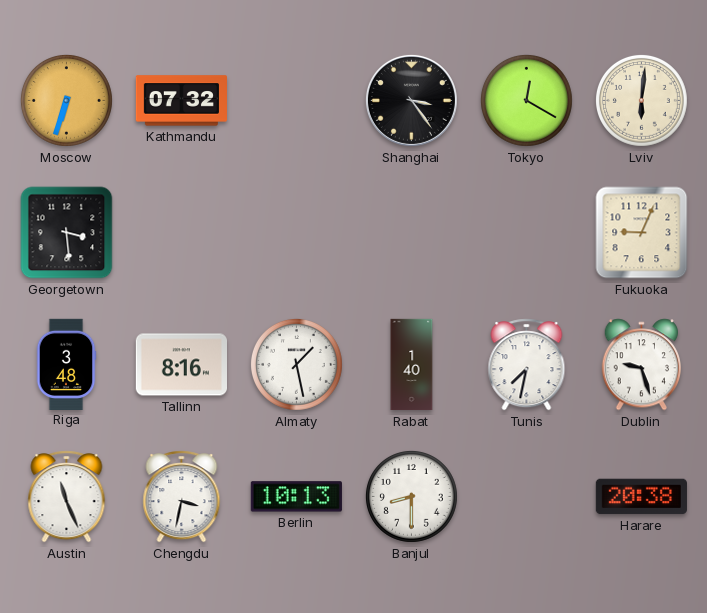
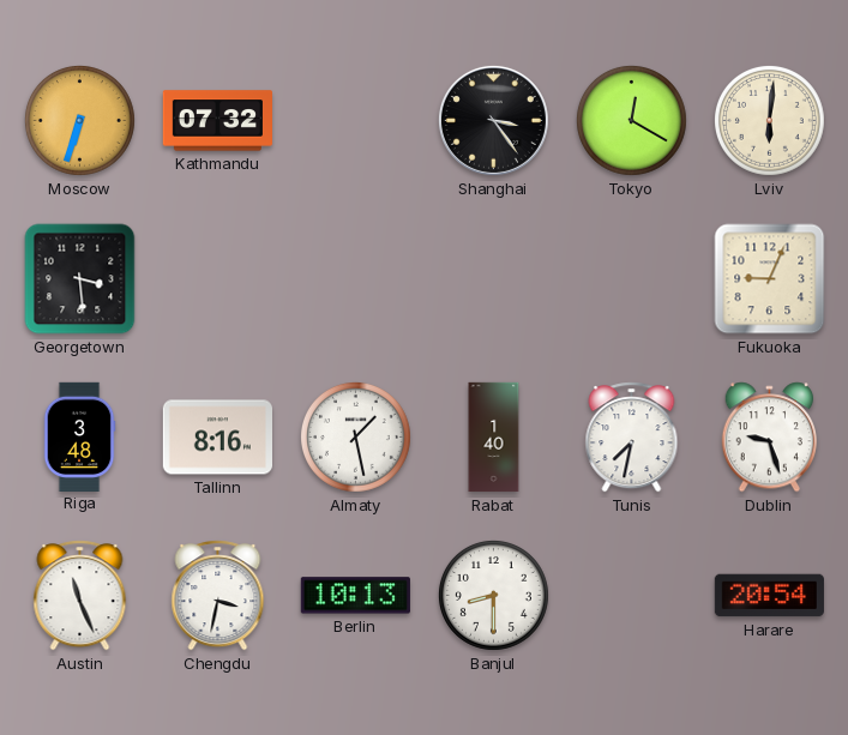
Harare: 20:38 -> 20:54
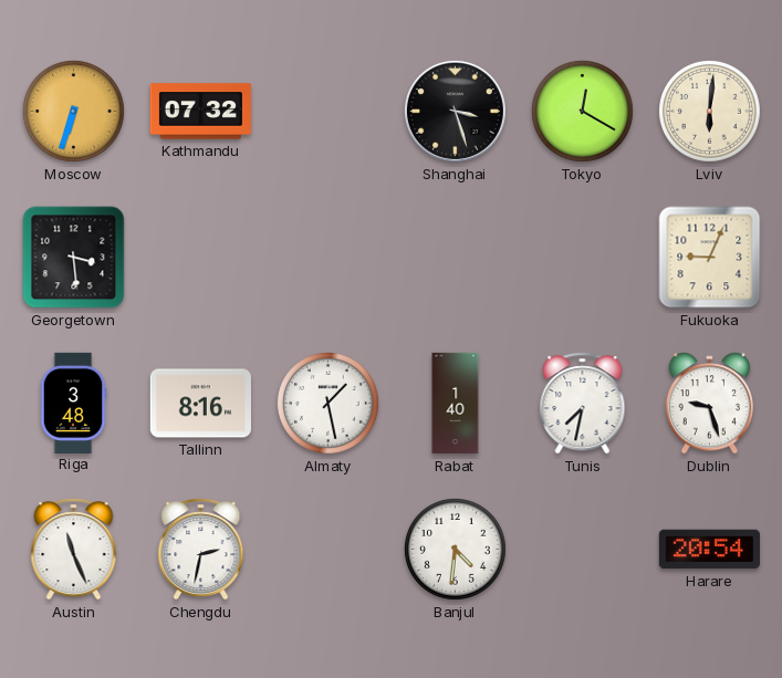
Shanghai: 3:24 -> 3:27
Chengdu: 3:32 -> 2:32
Berlin: 10:13 -> none
Banjul: 8:30 -> 4:31
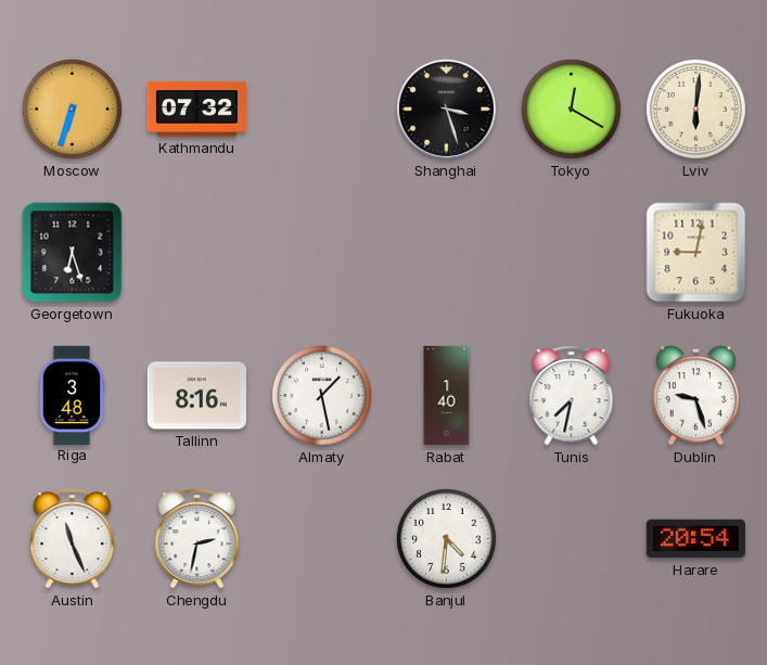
Georgetown: 3:29 -> 6:27
Fukuoka: 9:04 -> 9:02
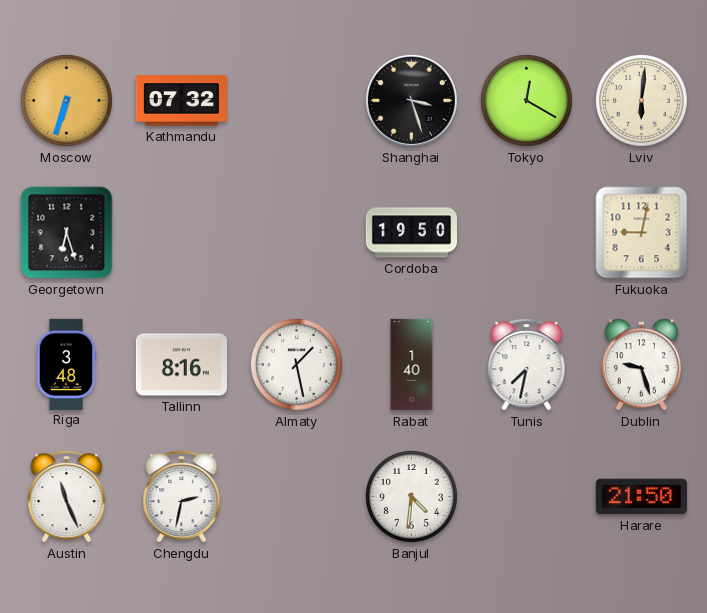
Cordoba: none -> 19:50
Harare: 20:54 -> 21:50
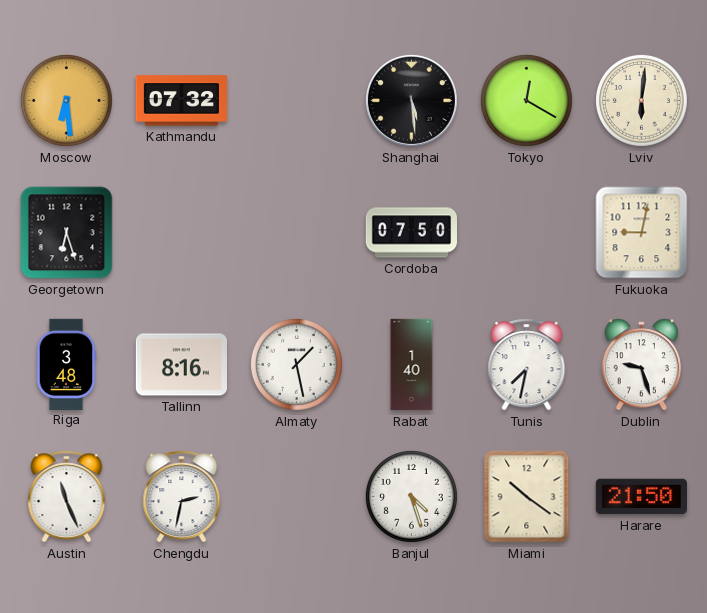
Moscow: 6:33 -> 6:29
Shanghai: 3:27 -> 5:29
Cordoba: 19:50 -> 07:50
Banjul: 4:31 -> 4:27
Miami: none -> 10:21
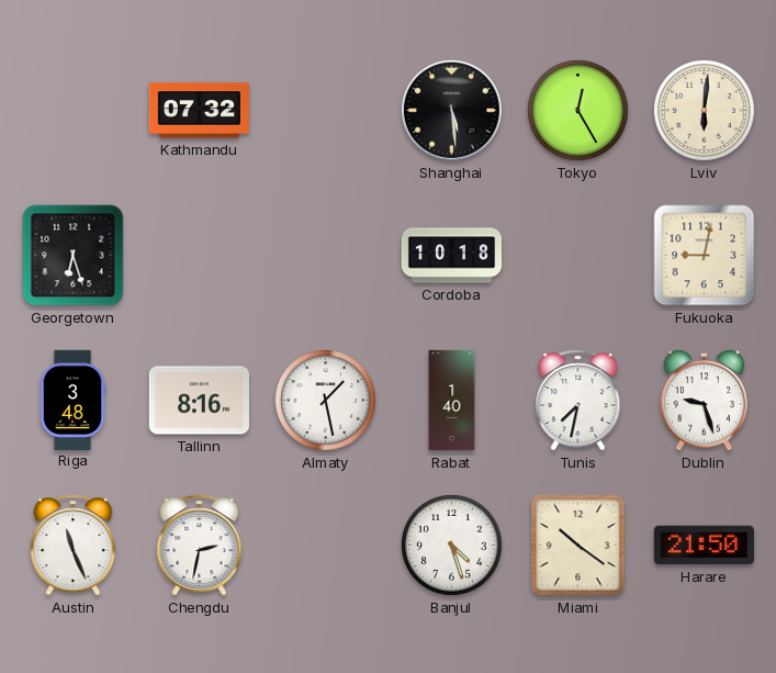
Moscow: 6:29 -> none
Tokyo: 12:20 -> 12:25
Cordoba: 07:50 -> 10:18
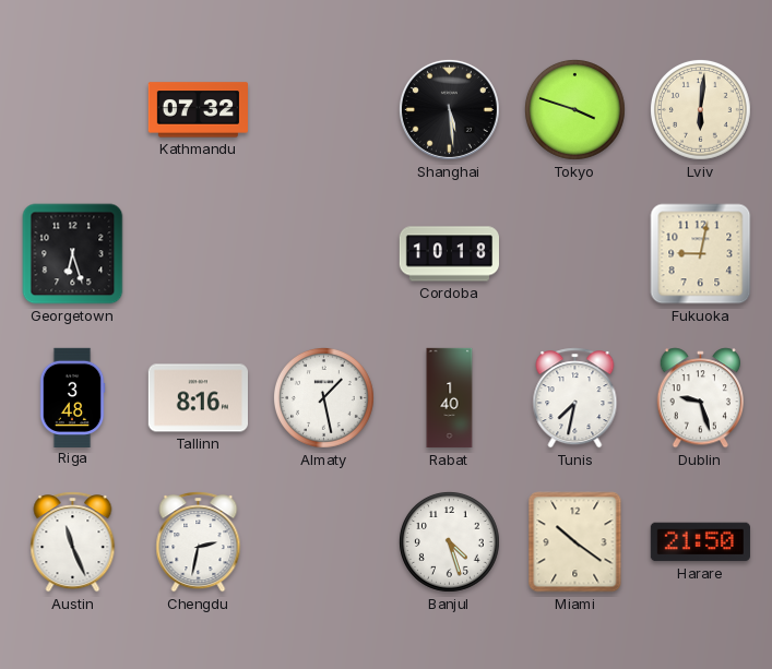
Tokyo: 12:25 -> 3:48
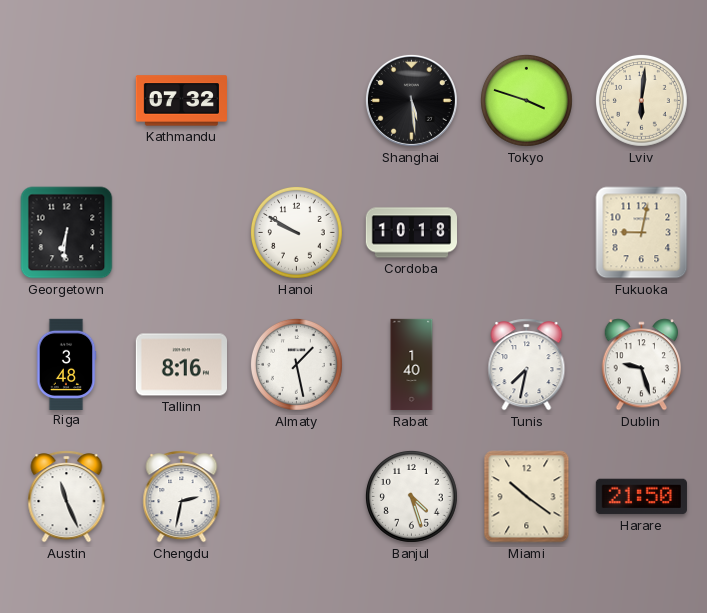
Georgetown: 6:27 -> 6:31
Hanoi: none -> 9:50
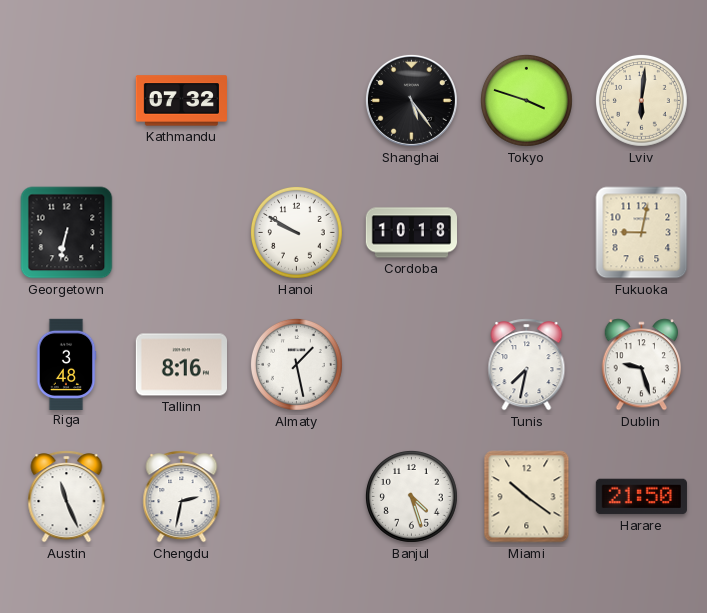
Shanghai: 5:29 -> 5:24
Georgetown: 6:31 -> 6:32
Rabat: 1:40 -> none
